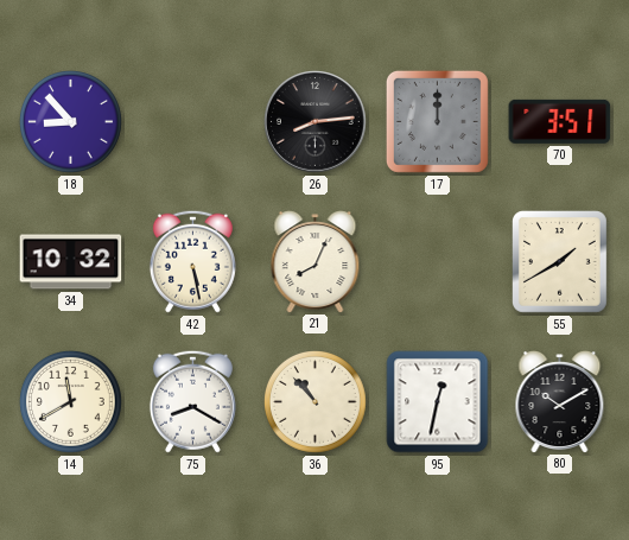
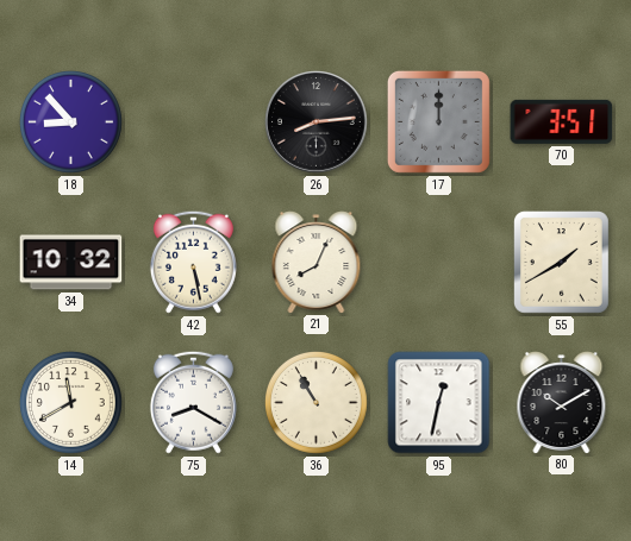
36: 10:53 -> 10:55
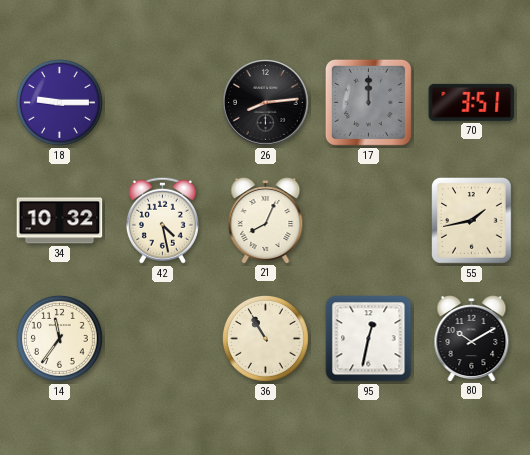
18: 8:53 -> 9:15
42: 5:28 -> 4:28
55: 1:40 -> 1:43
14: 11:40 -> 11:36
75: 8:20 -> none
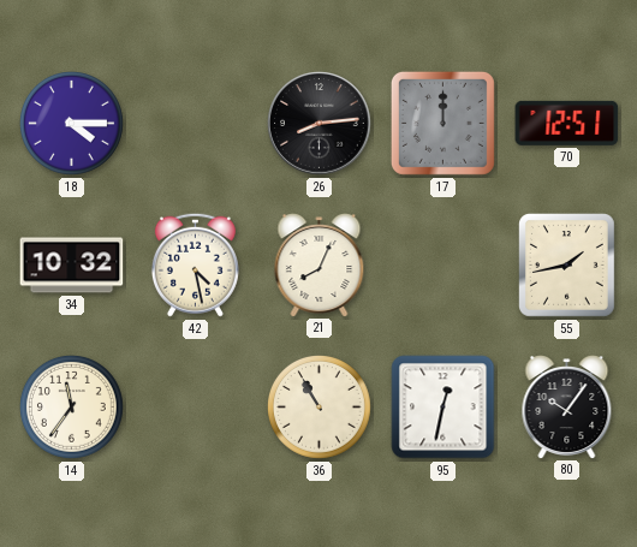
18: 9:15 -> 4:15
70: 3:51 -> 12:51
80: 10:10 -> 10:06
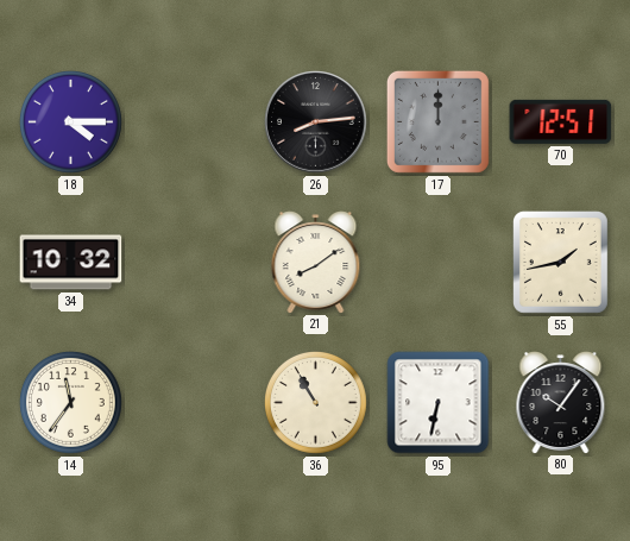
42: 4:28 -> none
21: 8:04 -> 8:09
95: 12:32 -> 6:32
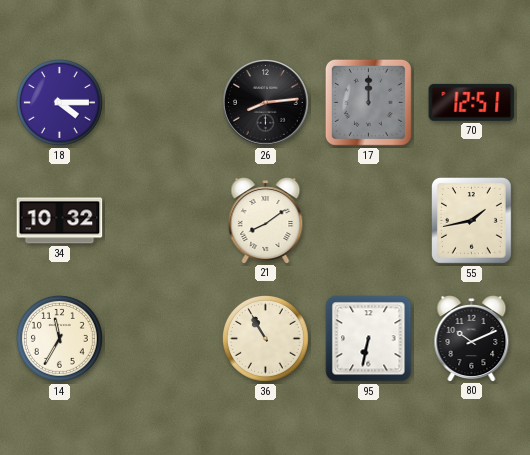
14: 11:36 -> 11:35
80: 10:06 -> 10:11
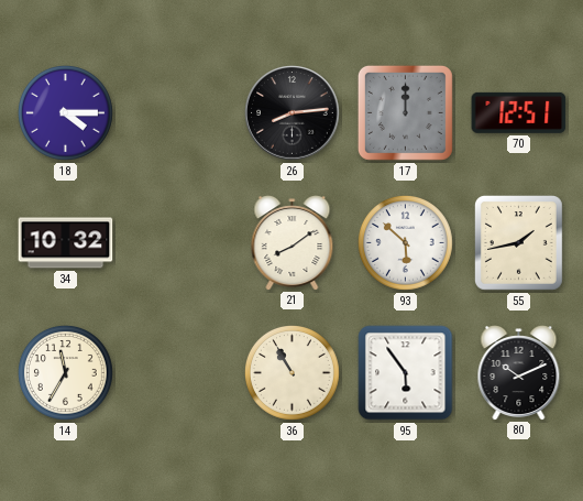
93: none -> 5:52
95: 6:32 -> 5:54
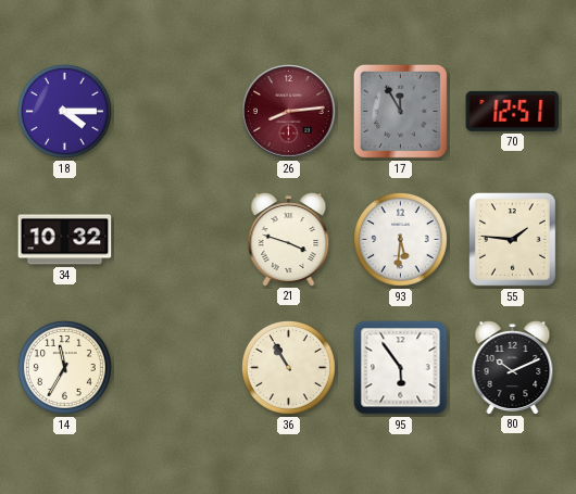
26 dial: black -> burgundy
17: 12:00 -> 11:55
21: 8:09 -> 3:48
93: 5:52 -> 5:31
55: 1:43 -> 1:46
